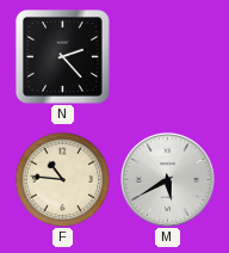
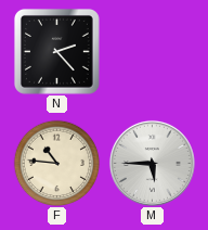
M: 5:40 -> 5:45
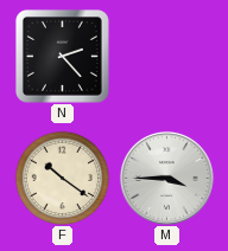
F: 10:46 -> 10:21
M: 5:45 -> 3:45
